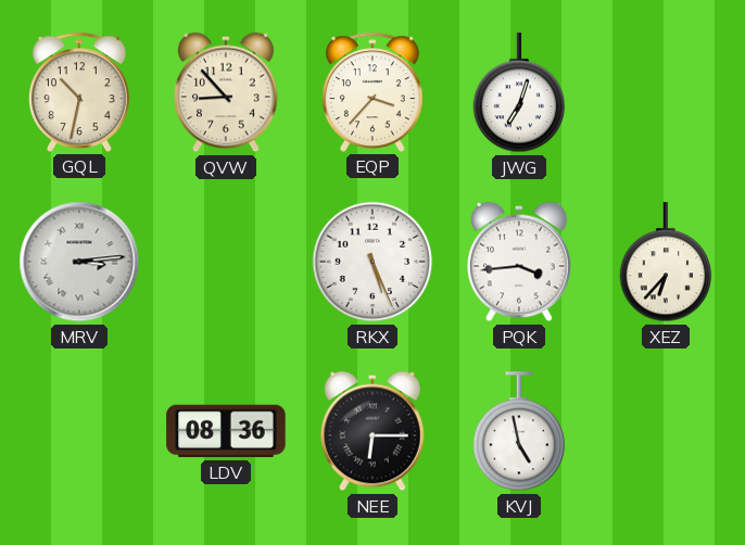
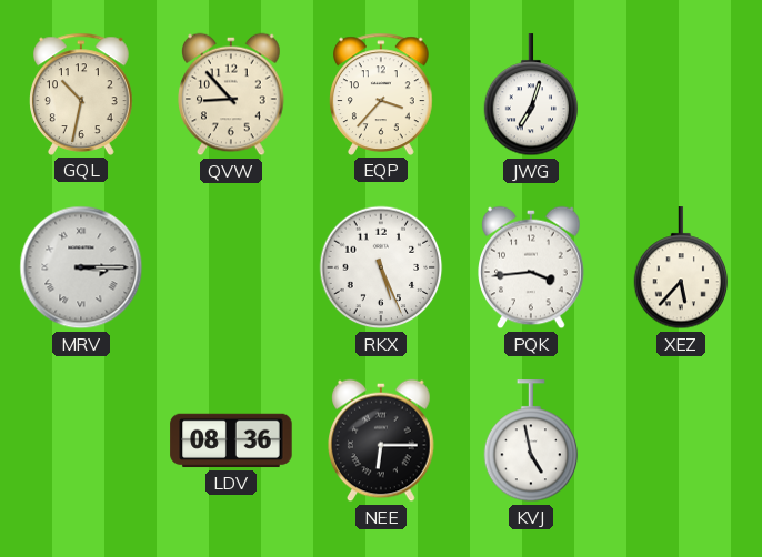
MRV: 3:14 -> 3:15
XEZ: 6:37 -> 5:37
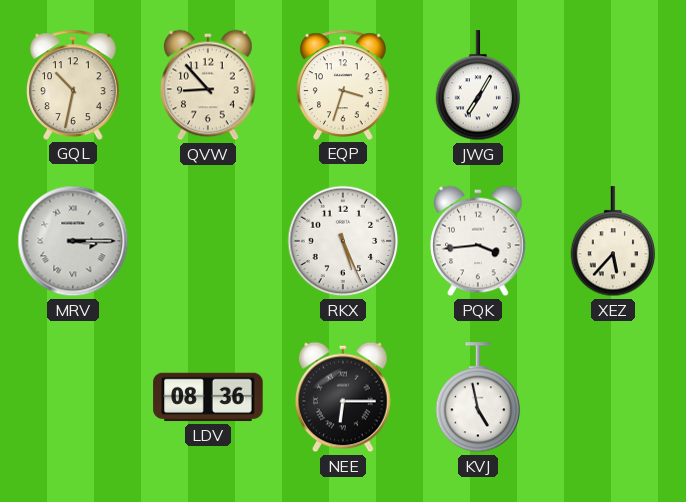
EQP: 3:37 -> 3:33
JWG: 7:03 -> 7:05
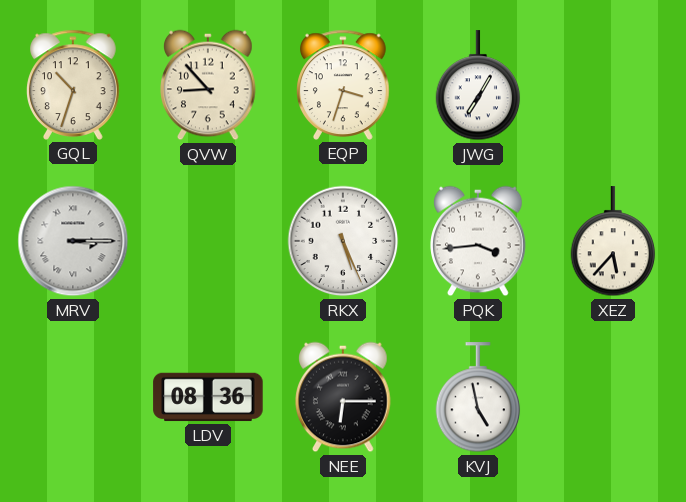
GQL: 10:32 -> 10:33
